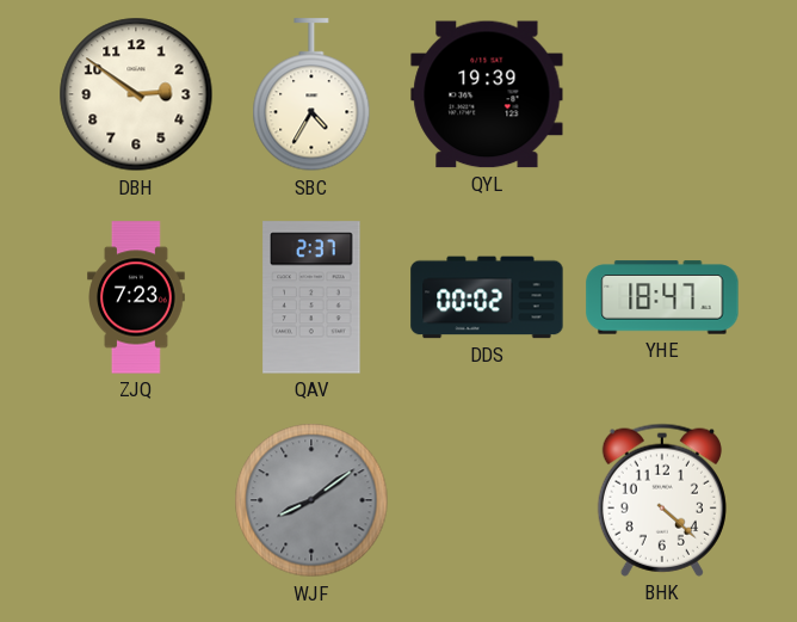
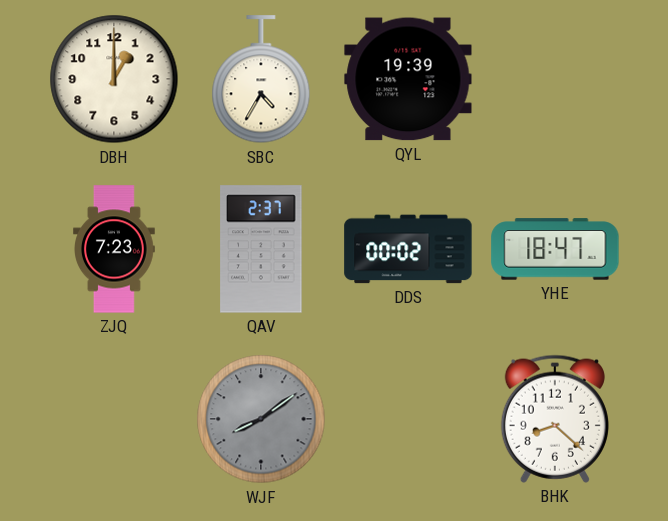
DBH: 2:51 -> 1:00
BHK: 4:22 -> 8:22
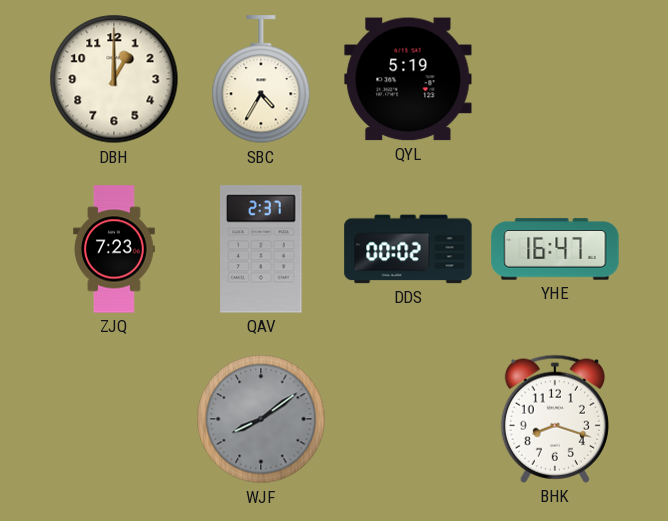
QYL: 19:39 -> 5:19
YHE: 18:47 -> 16:47
BHK: 8:22 -> 8:18
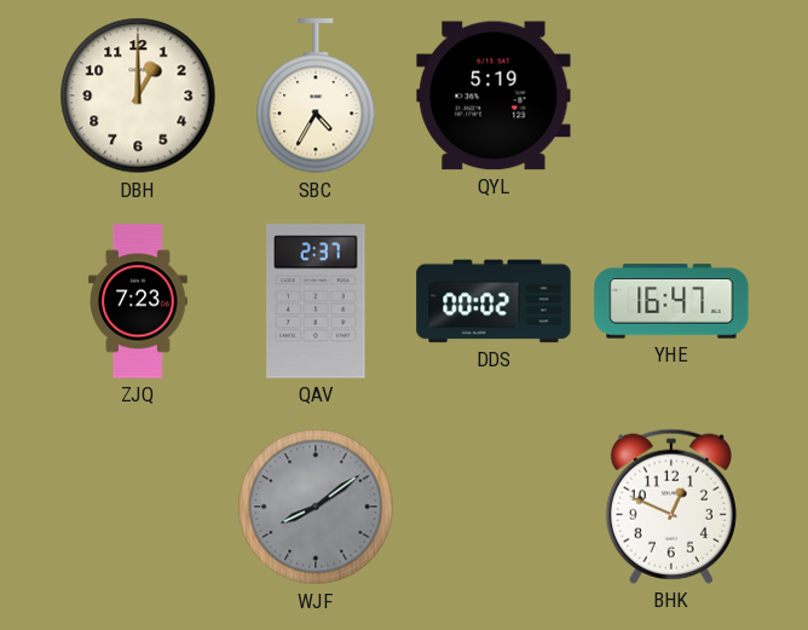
BHK: 8:18 -> 12:49
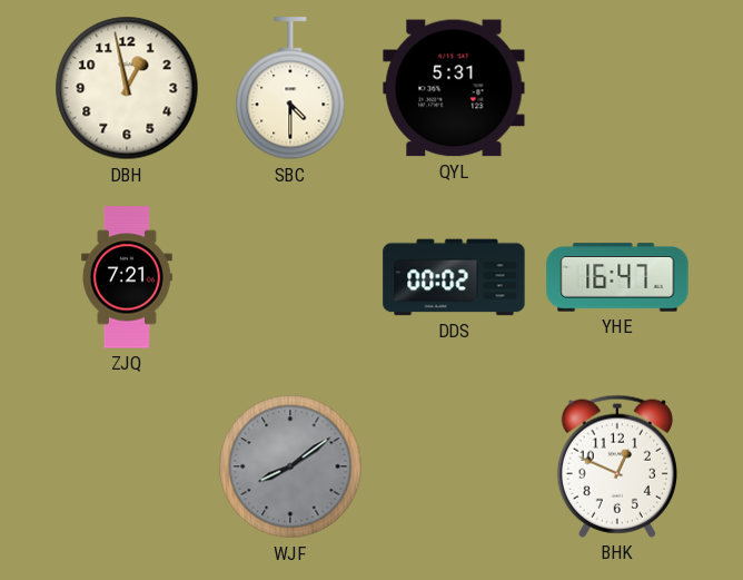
DBH: 1:00 -> 12:58
SBC: 4:35 -> 4:30
QYL: 5:19 -> 5:31
ZJQ: 7:23 -> 7:21
QAV: 2:37 -> none
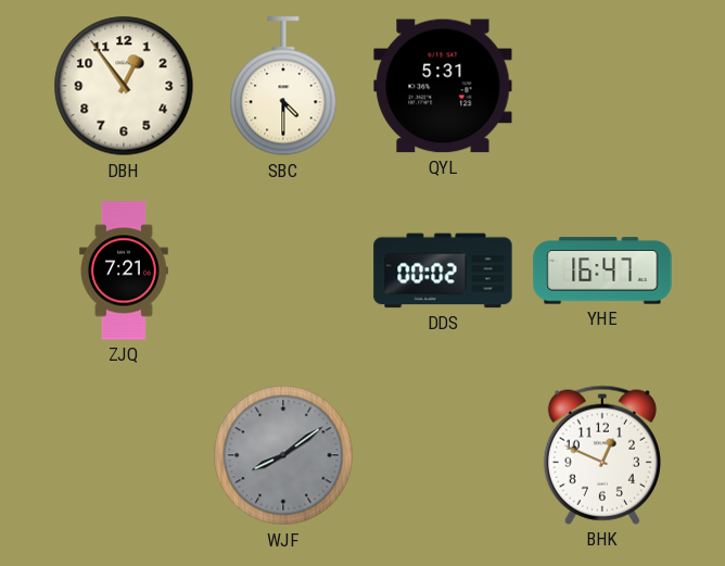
DBH: 12:58 -> 12:54
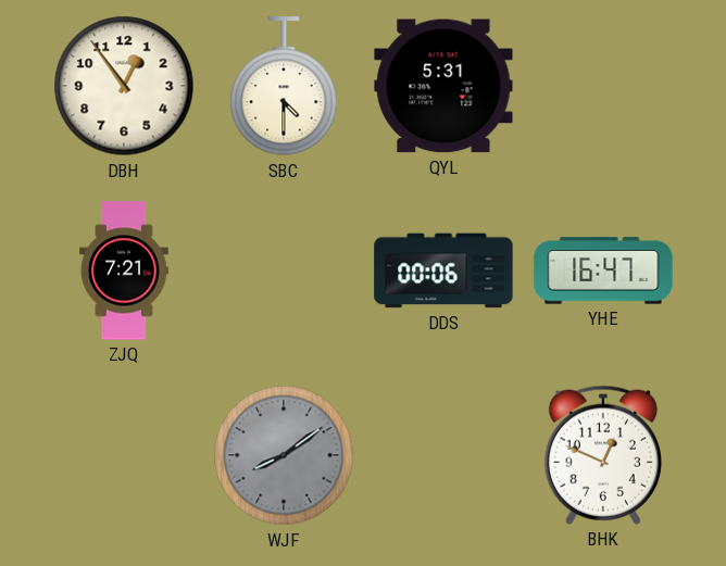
DDS: 00:02 -> 00:06
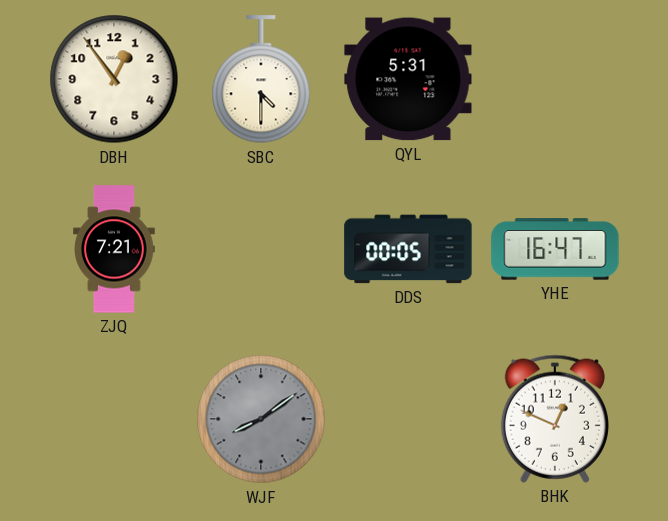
DDS: 00:06 -> 00:05
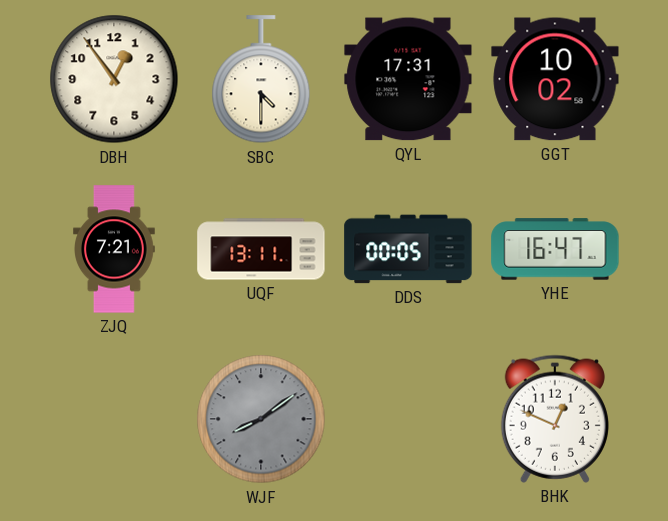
QYL: 5:31 -> 17:31
GGT: none -> 10:02
UQF: none -> 13:11
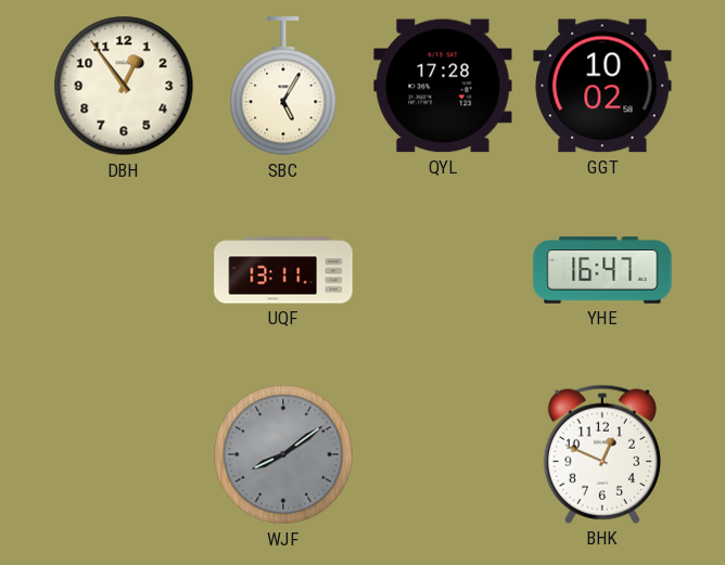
SBC: 4:30 -> 5:05
QYL: 17:31 -> 17:28
ZJQ: 7:21 -> none
DDS: 00:05 -> none
